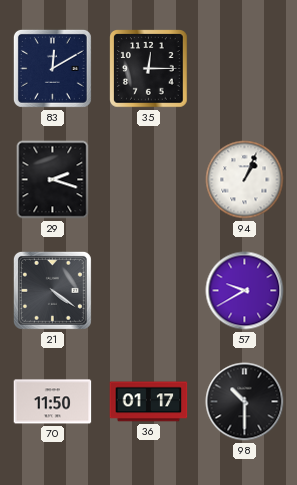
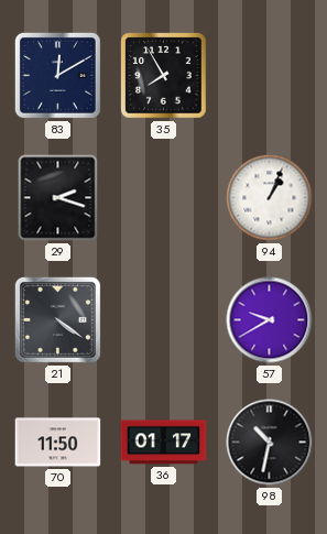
35: 12:15 -> 7:55
98: 10:30 -> 10:32
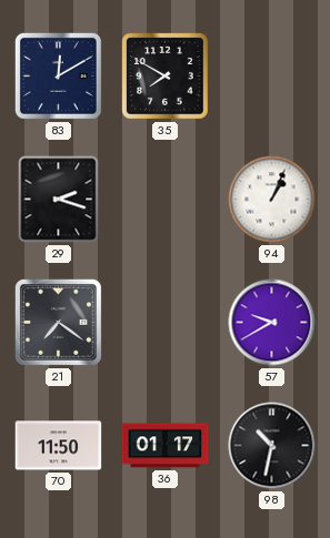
35: 7:55 -> 7:50
21: 4:21 -> 7:21
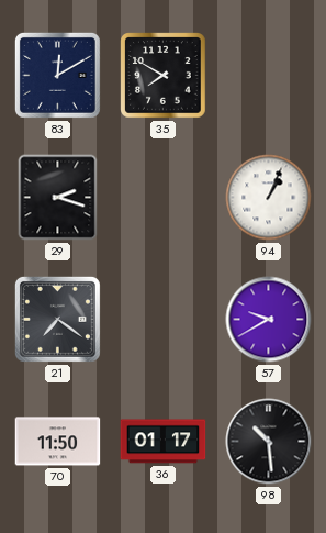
98: 10:32 -> 10:29
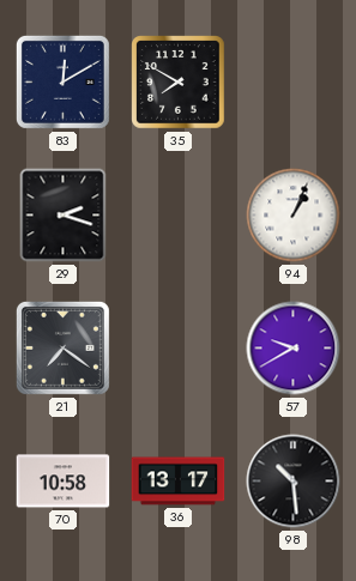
70: 11:50 -> 10:58
36: 01:17 -> 13:17
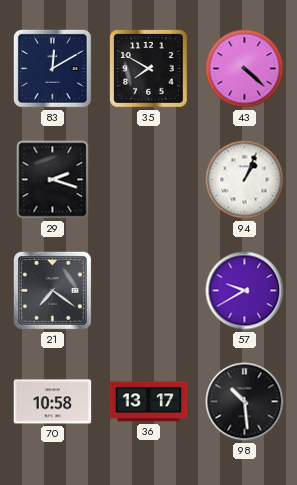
43: none -> 4:22
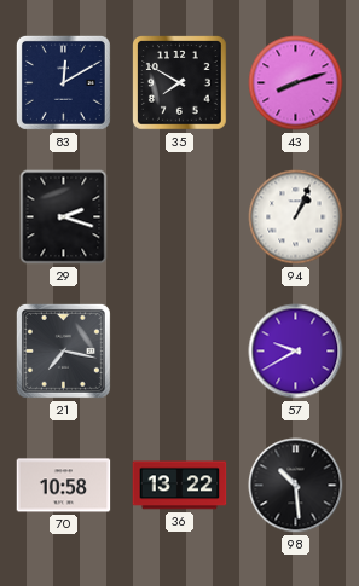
43: 4:22 -> 8:12
21: 7:21 -> 7:17
36: 13:17 -> 13:22
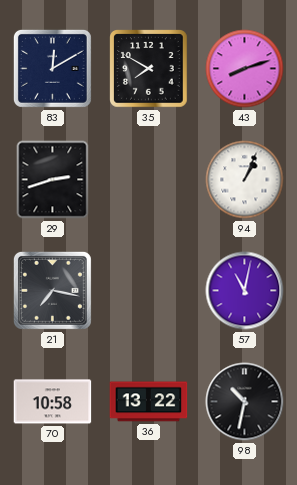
29: 2:18 -> 2:42
57: 9:40 -> 11:02
98: 10:29 -> 10:32
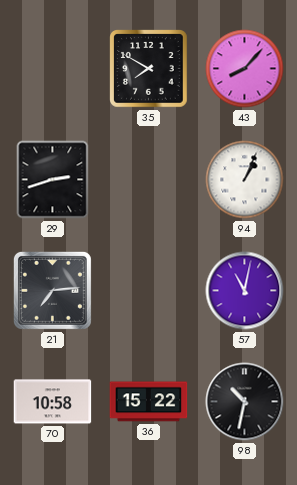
83: 12:10 -> none
43: 8:12 -> 8:07
21: 7:17 -> 7:14
36: 13:22 -> 15:22
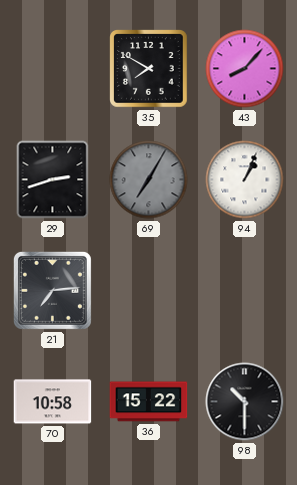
69: none -> 7:05
57: 11:02 -> none
98: 10:32 -> 10:30
